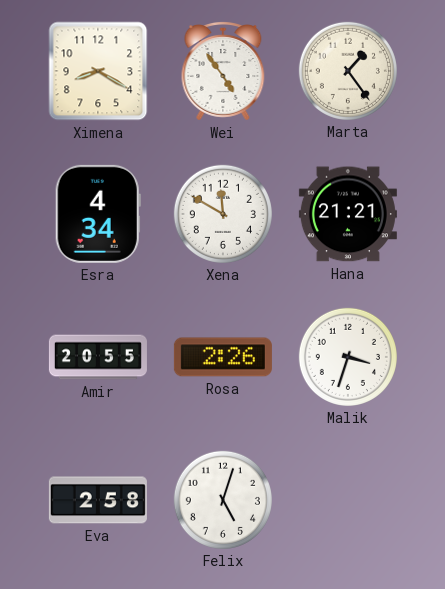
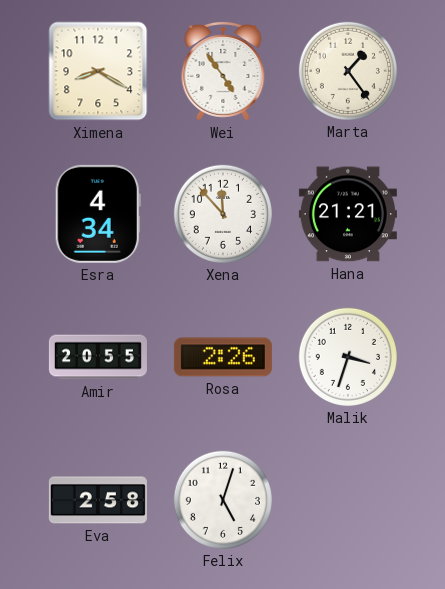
Xena: 11:50 -> 11:53
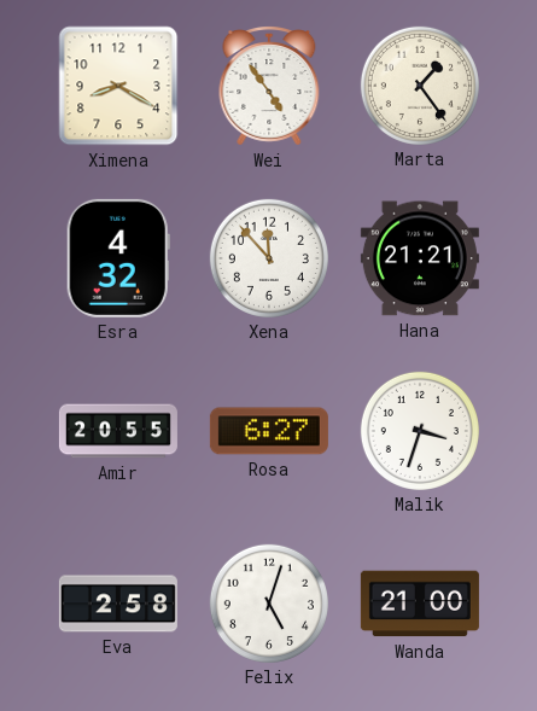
Esra: 4:34 -> 4:32
Rosa: 2:26 -> 6:27
Wanda: none -> 21:00
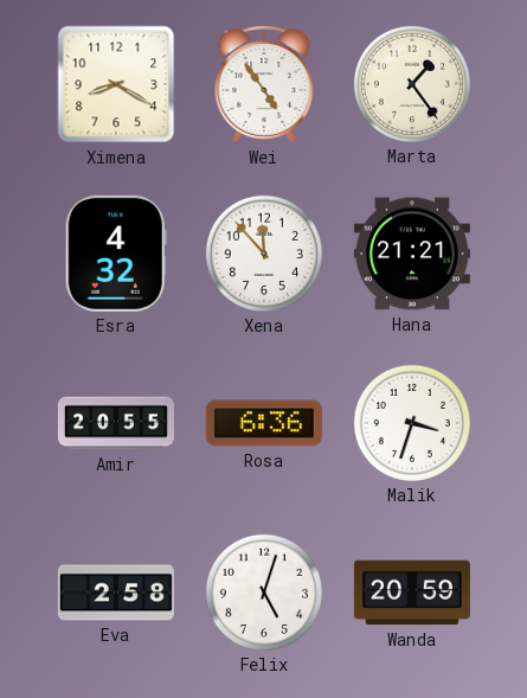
Rosa: 6:27 -> 6:36
Wanda: 21:00 -> 20:59
